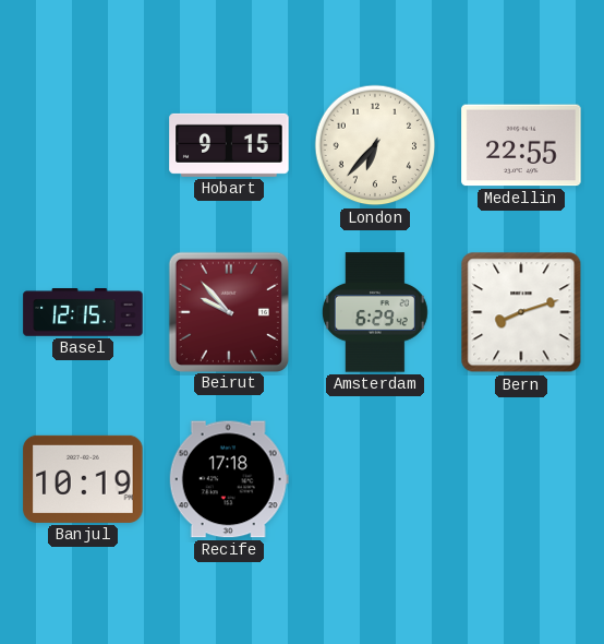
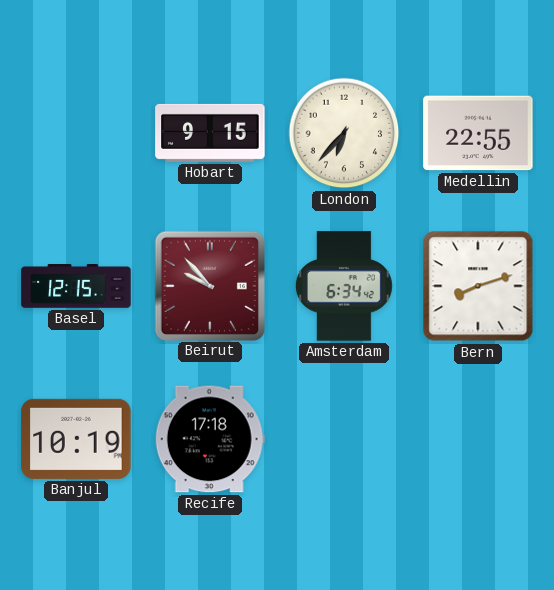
Amsterdam: 6:29 -> 6:34
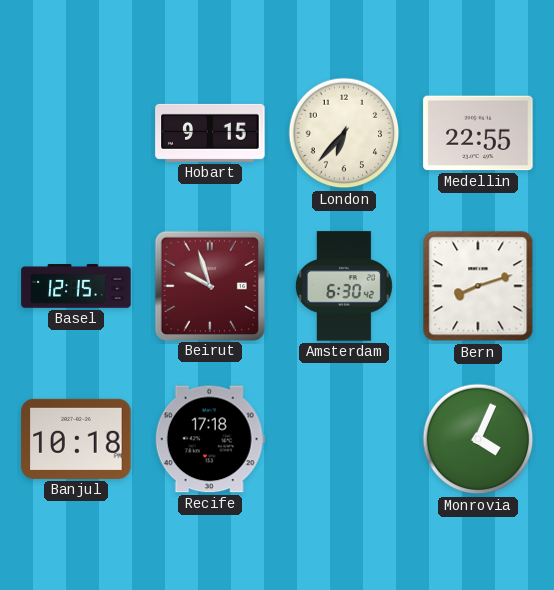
Beirut: 9:53 -> 9:57
Amsterdam: 6:34 -> 6:30
Banjul: 10:19 -> 10:18
Monrovia: none -> 4:04
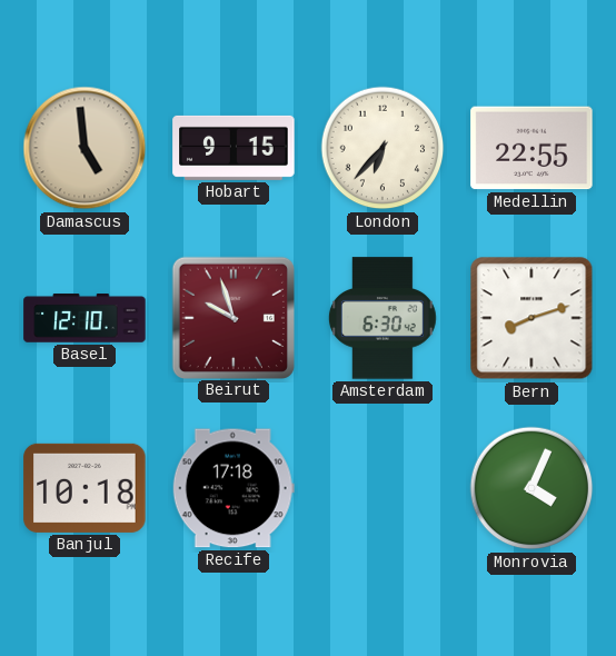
Damascus: none -> 4:59
Basel: 12:15 -> 12:10
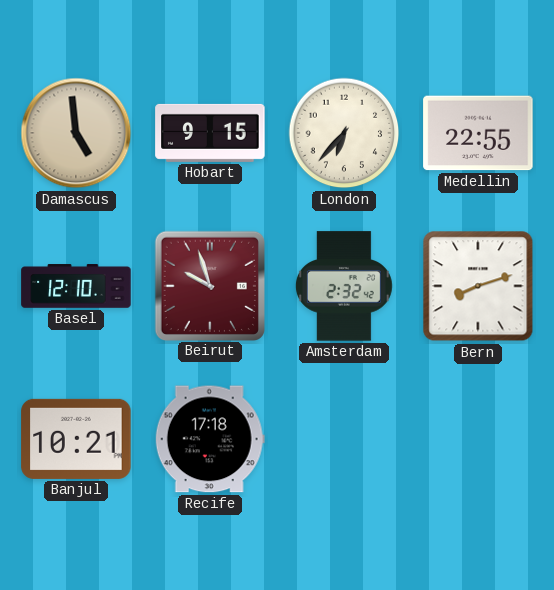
Amsterdam: 6:30 -> 2:32
Banjul: 10:18 -> 10:21
Monrovia: 4:04 -> none
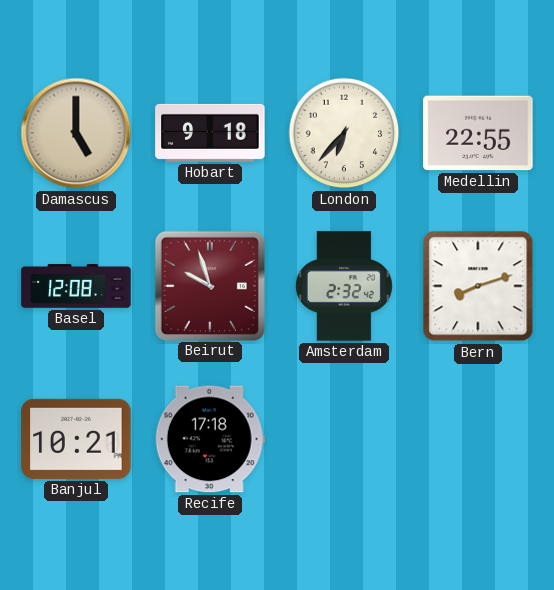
Damascus: 4:59 -> 5:00
Hobart: 9:15 -> 9:18
Basel: 12:10 -> 12:08
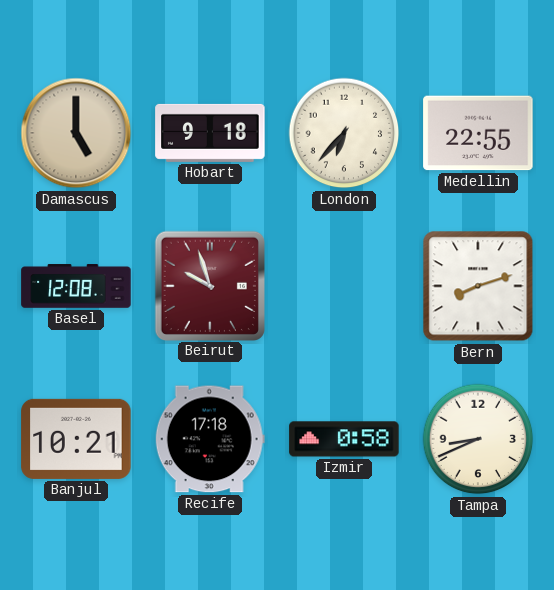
Amsterdam: 2:32 -> none
Izmir: none -> 0:58
Tampa: none -> 8:41
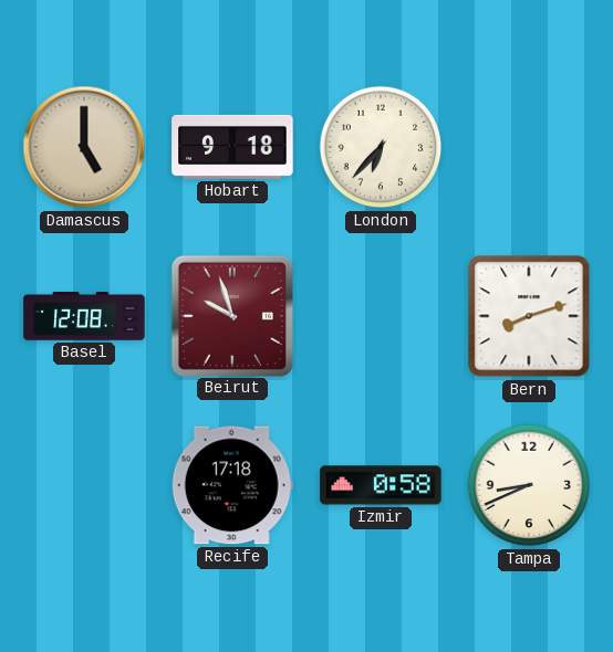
Medellin: 22:55 -> none
Banjul: 10:21 -> none
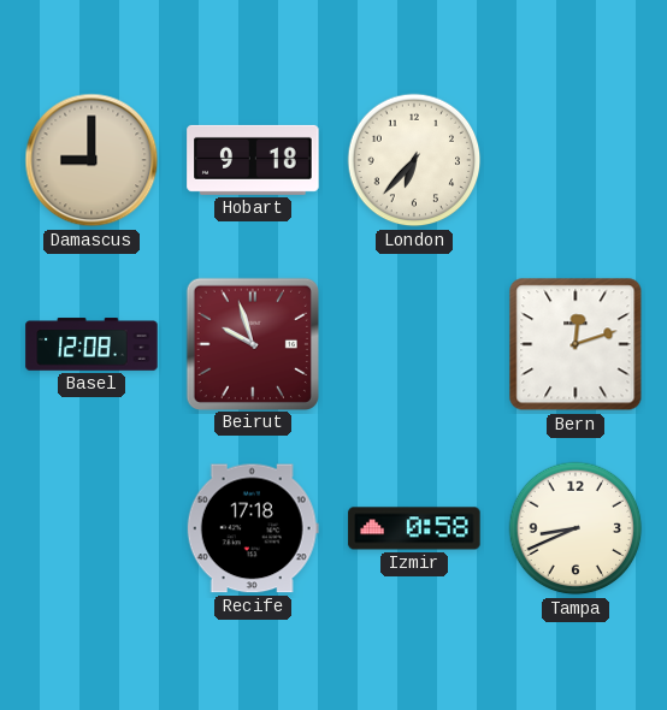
Damascus: 5:00 -> 9:00
Bern: 8:12 -> 12:12
